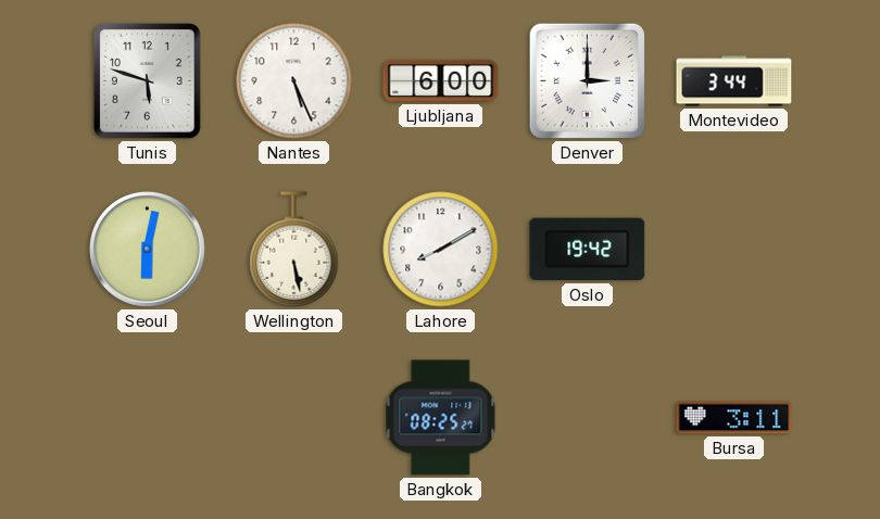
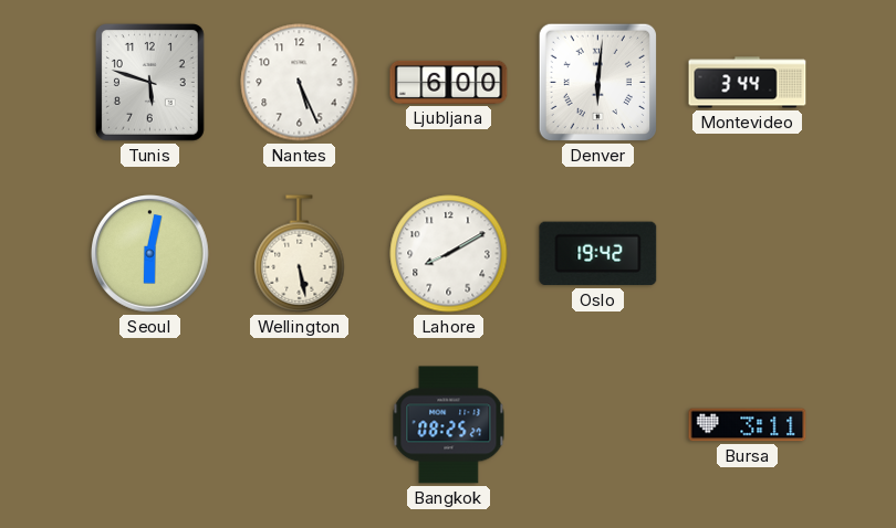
Denver: 3:00 -> 6:01
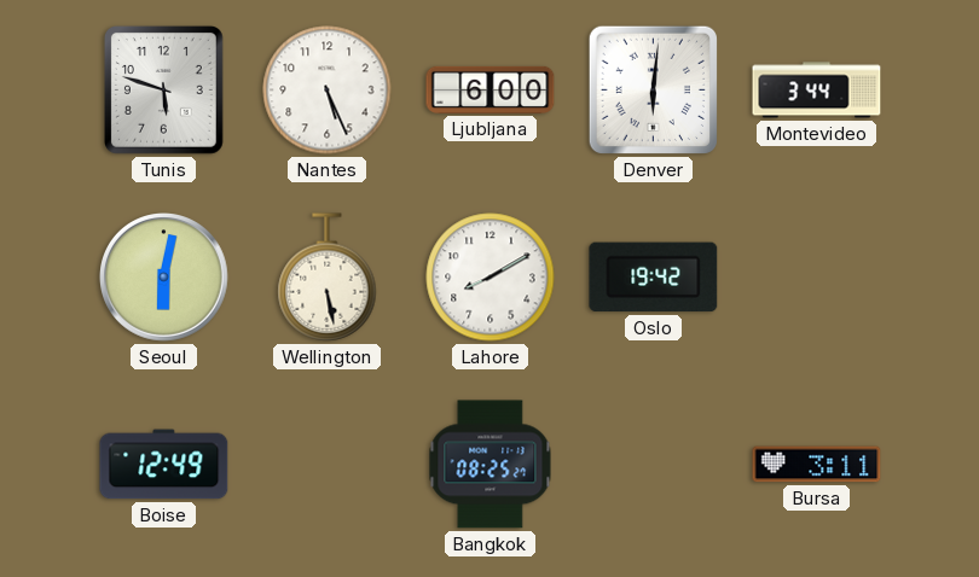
Boise: none -> 12:49
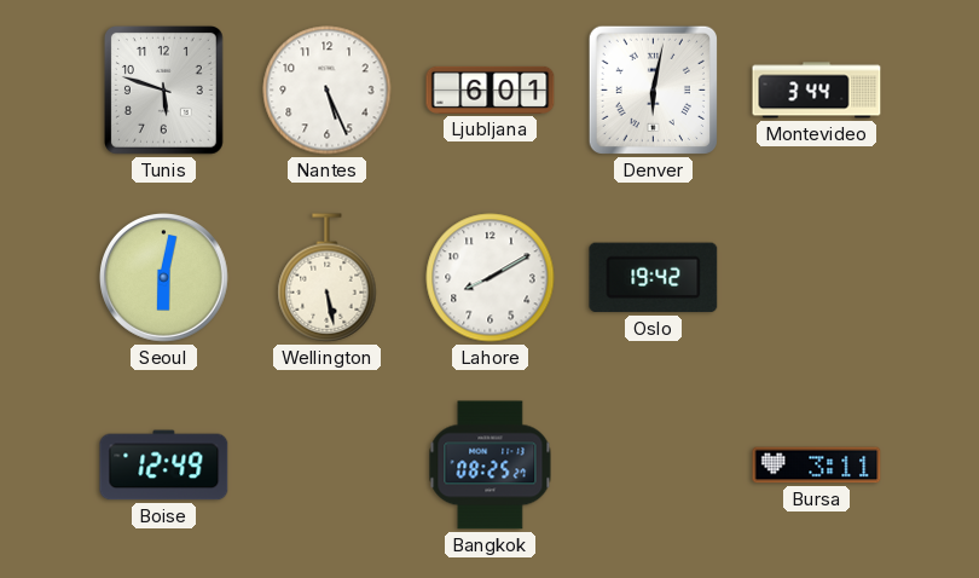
Ljubljana: 6:00 -> 6:01
Denver: 6:01 -> 6:02
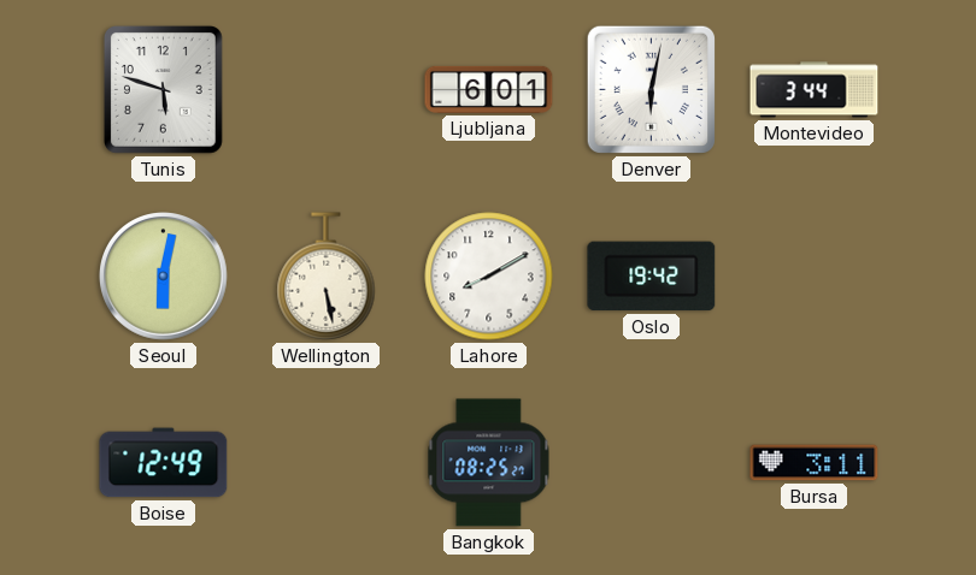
Nantes: 5:26 -> none
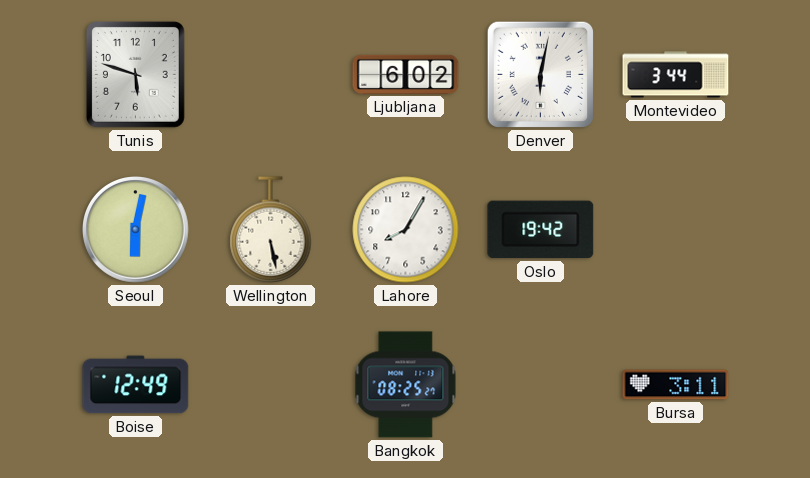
Ljubljana: 6:01 -> 6:02
Lahore: 8:10 -> 8:05
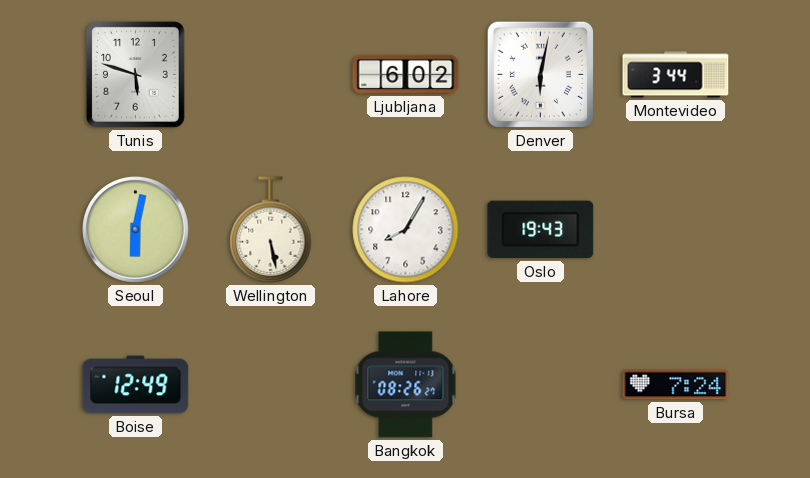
Oslo: 19:42 -> 19:43
Bangkok: 08:25 -> 08:26
Bursa: 3:11 -> 7:24
